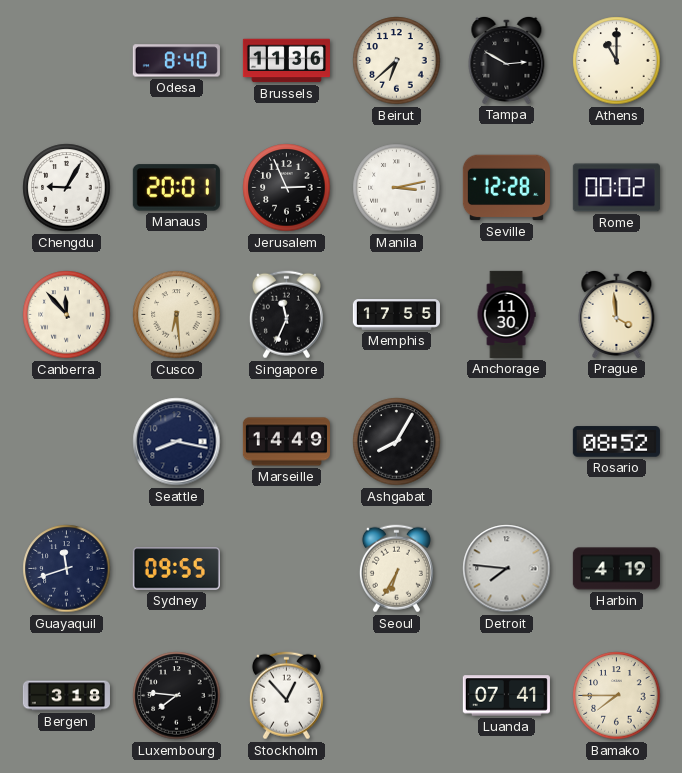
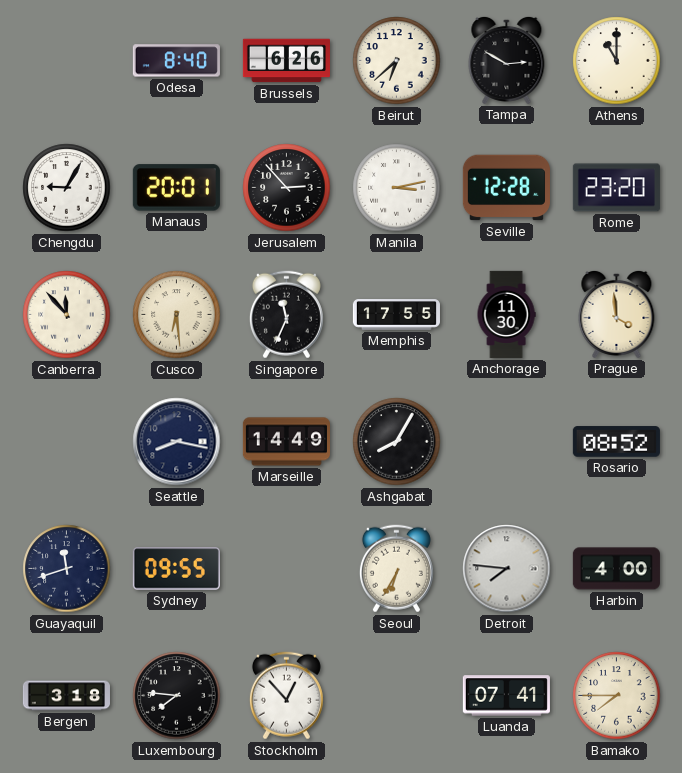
Brussels: 11:36 -> 6:26
Jerusalem: 2:56 -> 2:53
Rome: 00:02 -> 23:20
Harbin: 4:19 -> 4:00
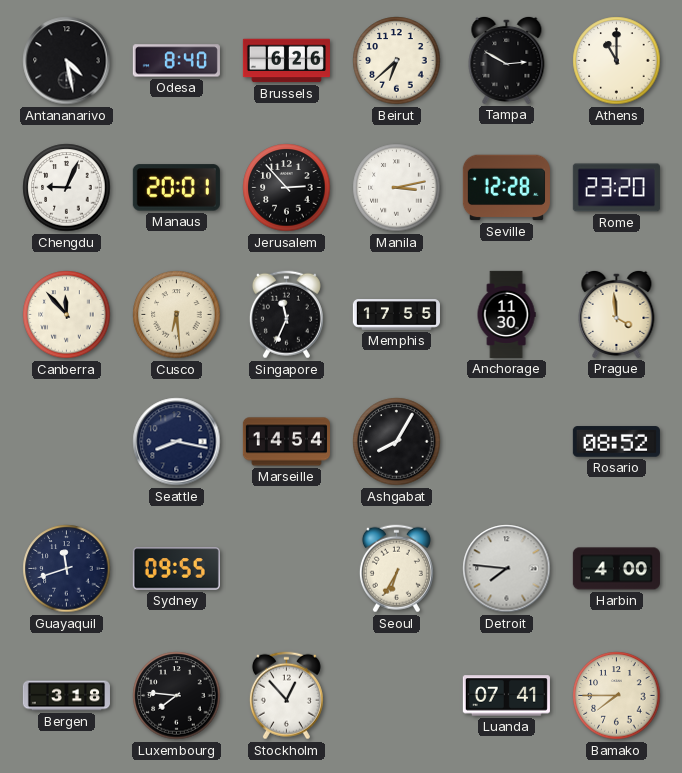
Antananarivo: none -> 4:28
Chengdu: 9:05 -> 9:04
Marseille: 14:49 -> 14:54
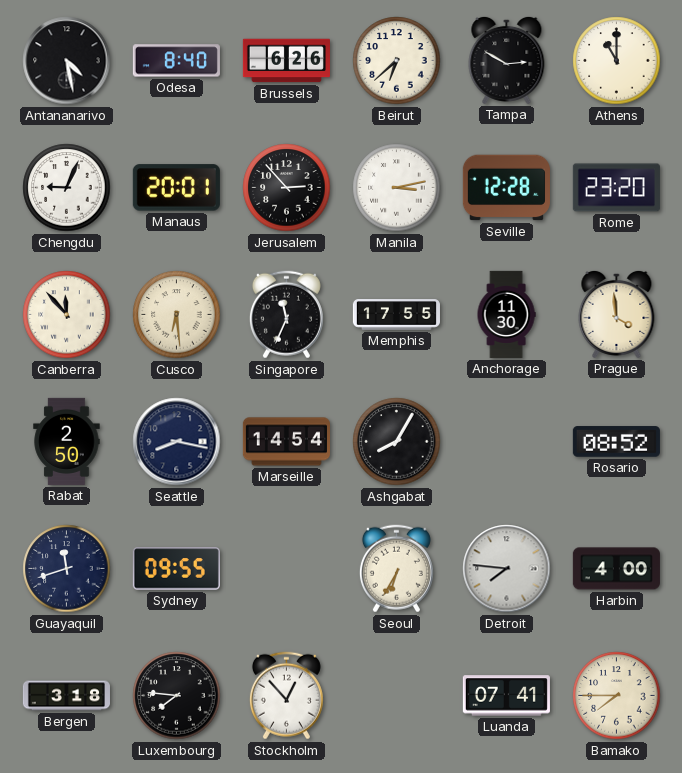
Rabat: none -> 2:50
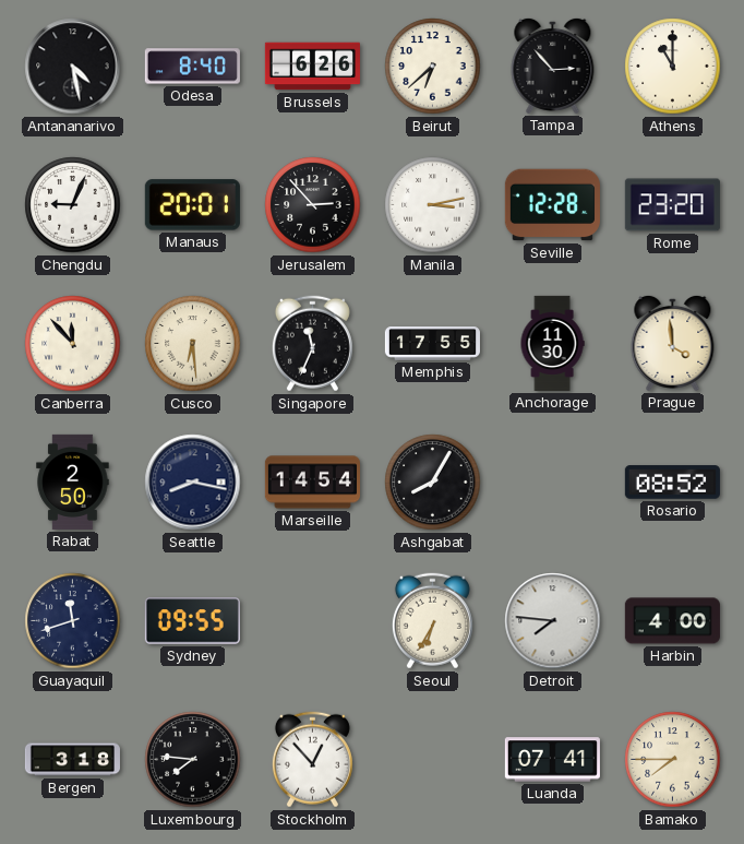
Tampa: 2:50 -> 2:53
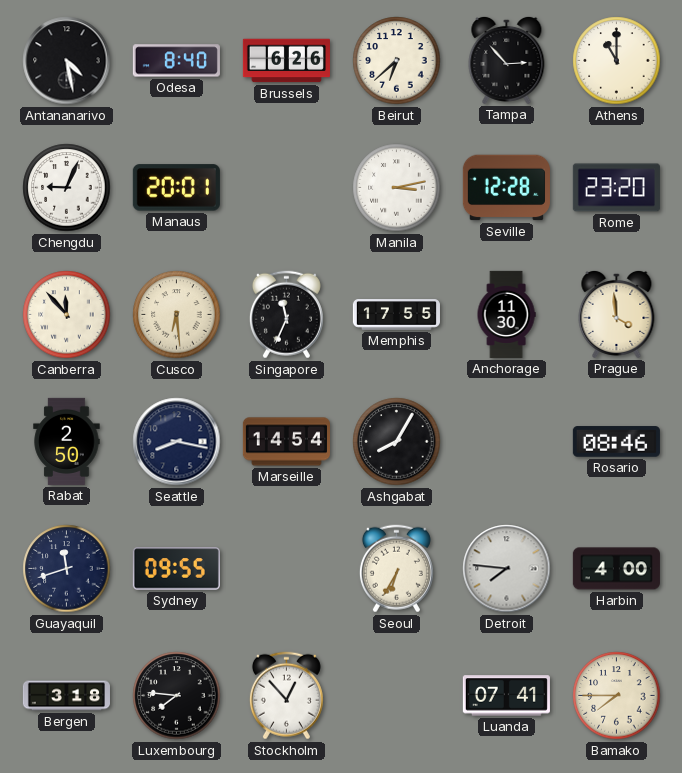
Jerusalem: 2:53 -> none
Rosario: 08:52 -> 08:46
